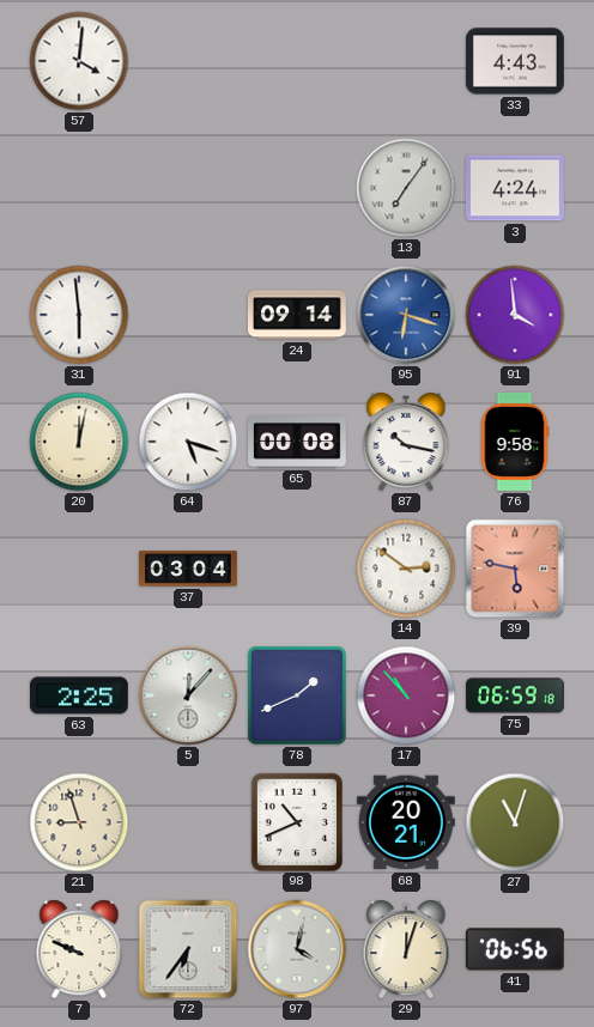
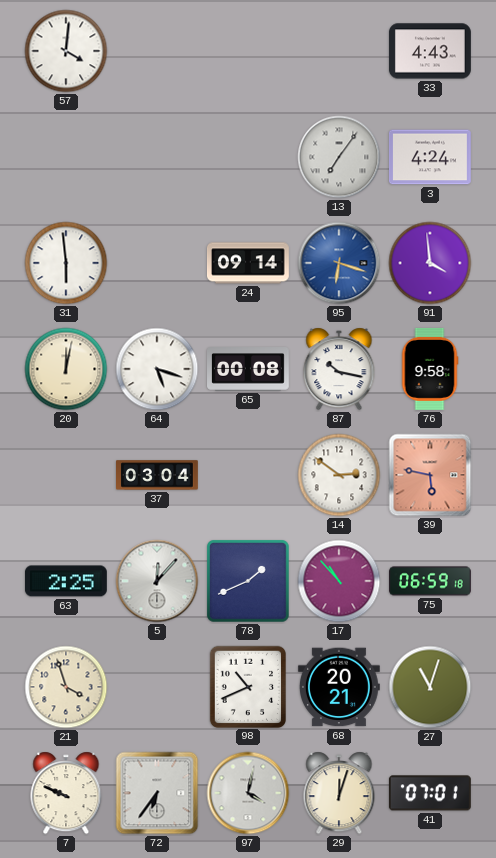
21: 8:57 -> 3:57
41: 06:56 -> 07:01
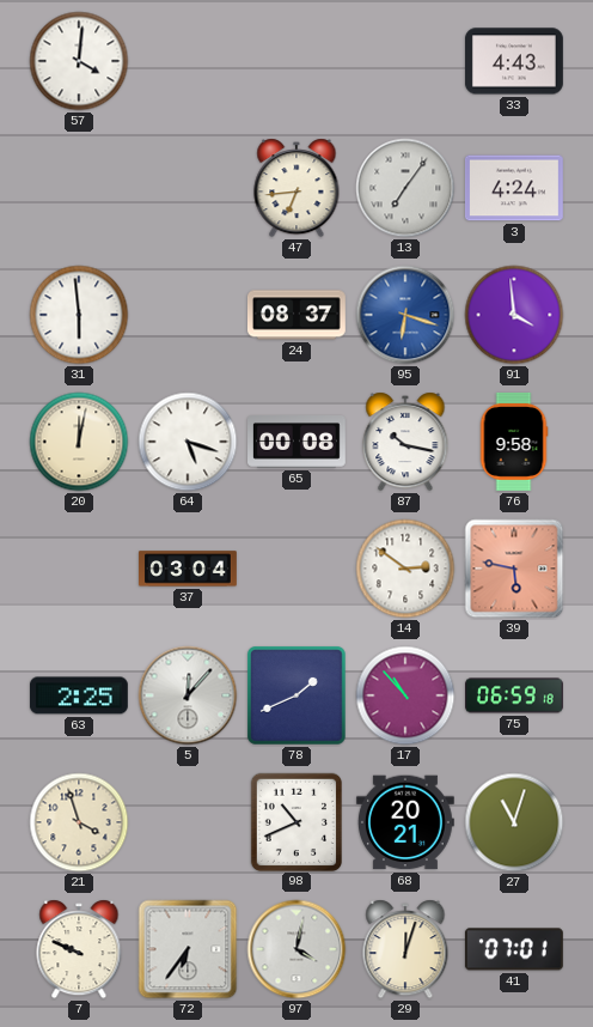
47: none -> 6:44
24: 09:14 -> 08:37
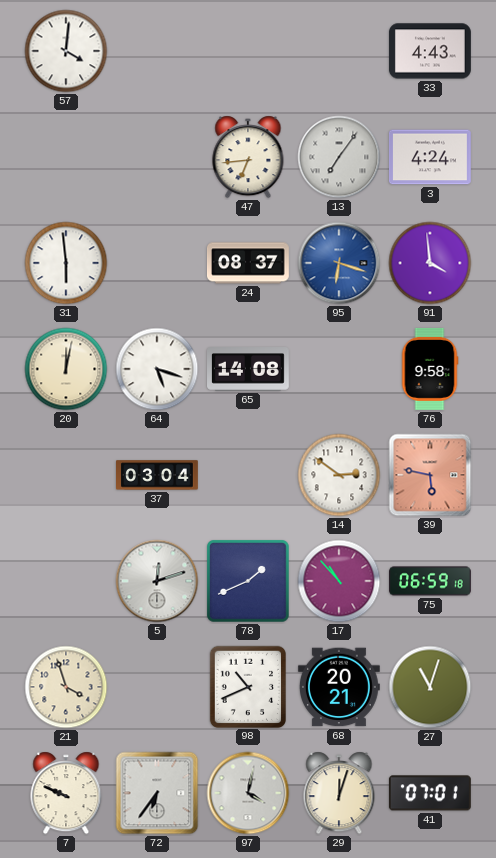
65: 00:08 -> 14:08
87: 10:17 -> none
63: 2:25 -> none
5: 12:07 -> 12:12
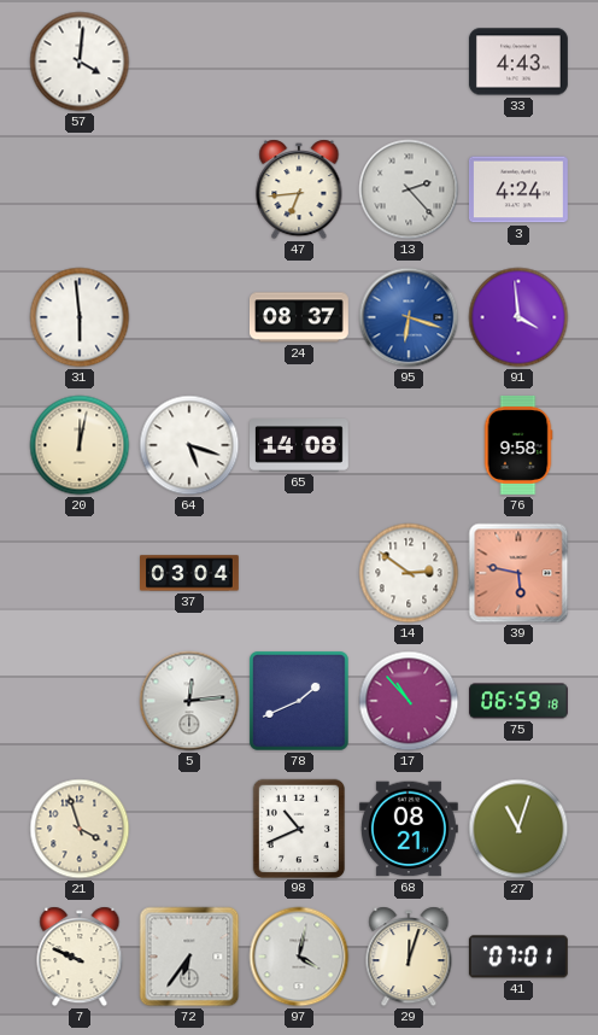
13: 7:06 -> 2:23
5: 12:12 -> 12:14
68: 20:21 -> 08:21
